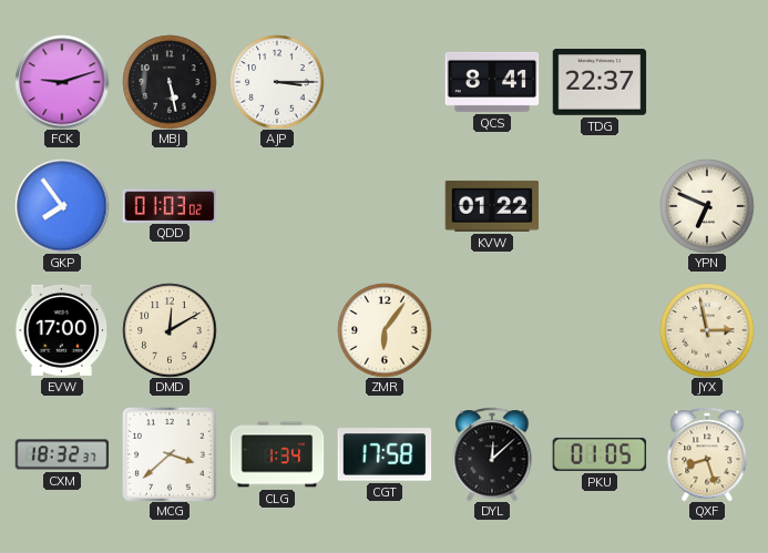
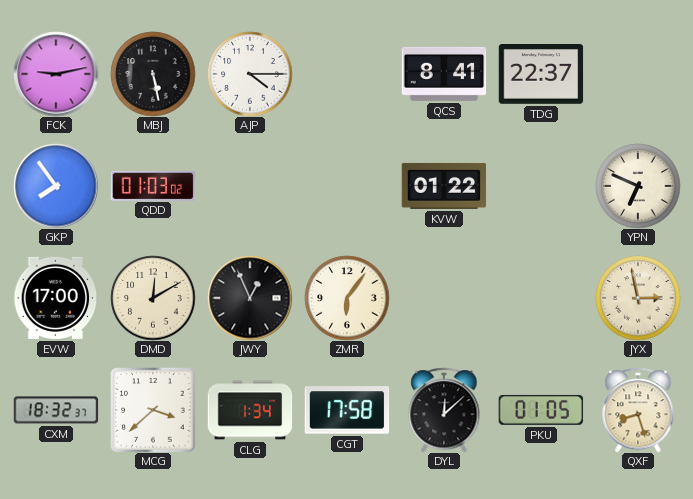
FCK: 9:12 -> 9:13
AJP: 3:15 -> 4:15
JWY: none -> 12:56
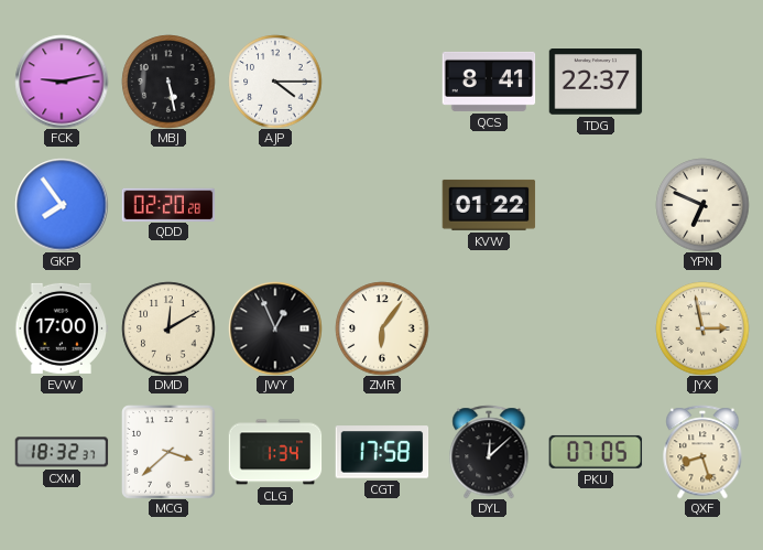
QDD: 01:03 -> 02:20
PKU: 01:05 -> 07:05
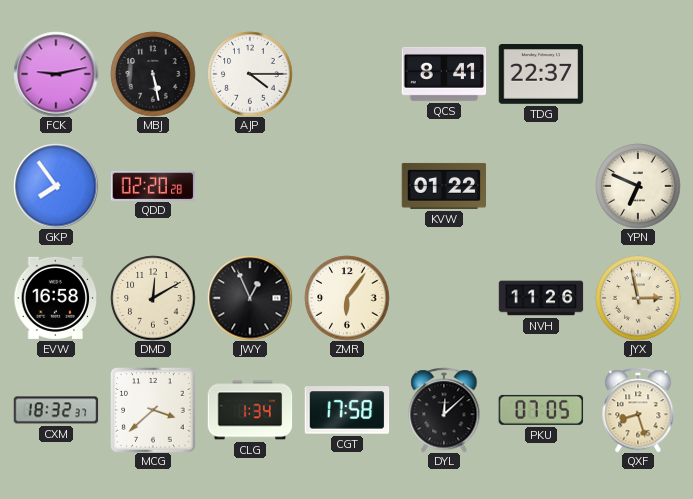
EVW: 17:00 -> 16:58
NVH: none -> 11:26
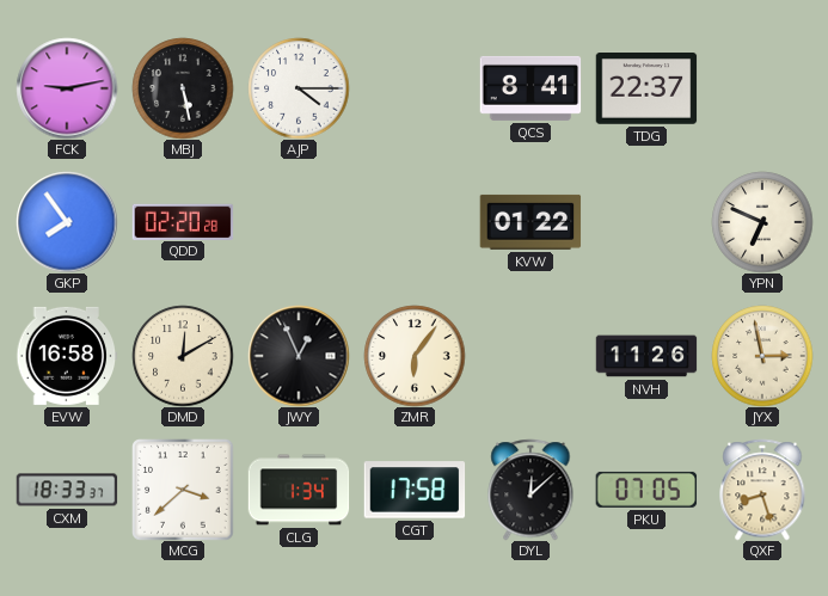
CXM: 18:32 -> 18:33
